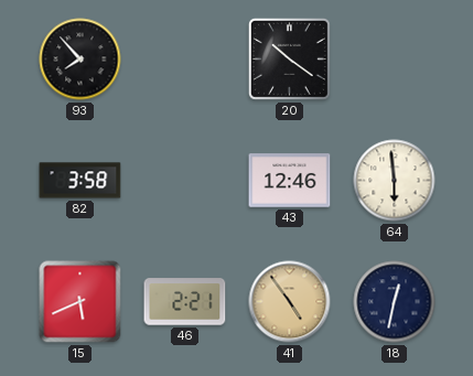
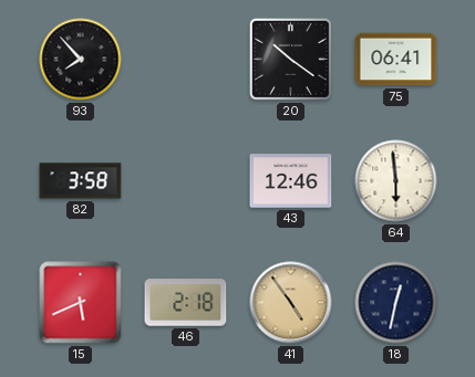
75: none -> 06:41
46: 2:21 -> 2:18
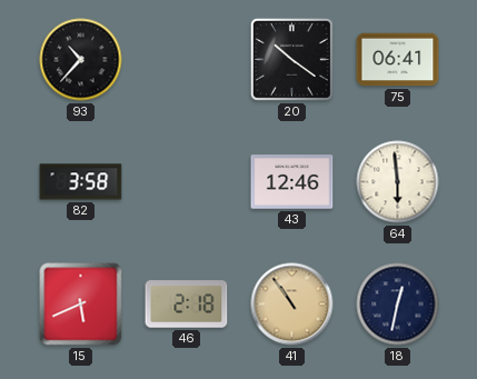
93: 7:53 -> 10:37
41: 4:54 -> 10:54
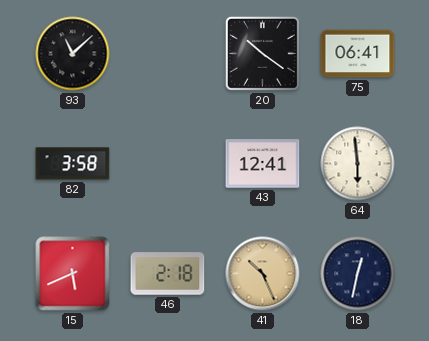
93: 10:37 -> 11:08
43: 12:46 -> 12:41
41: 10:54 -> 10:26
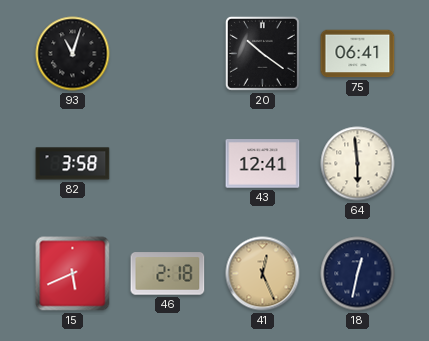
93: 11:08 -> 11:03
41: 10:26 -> 12:26
